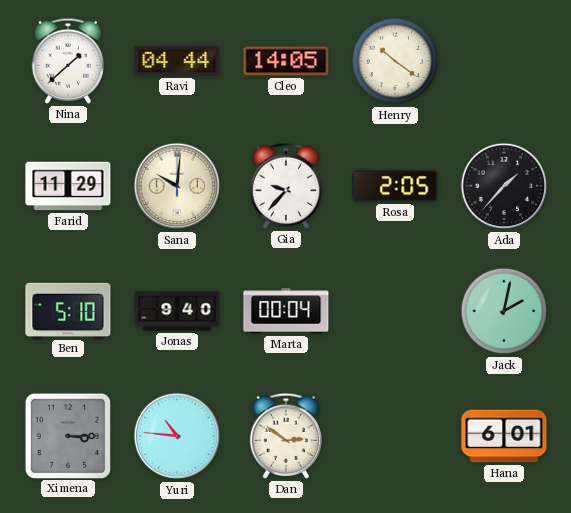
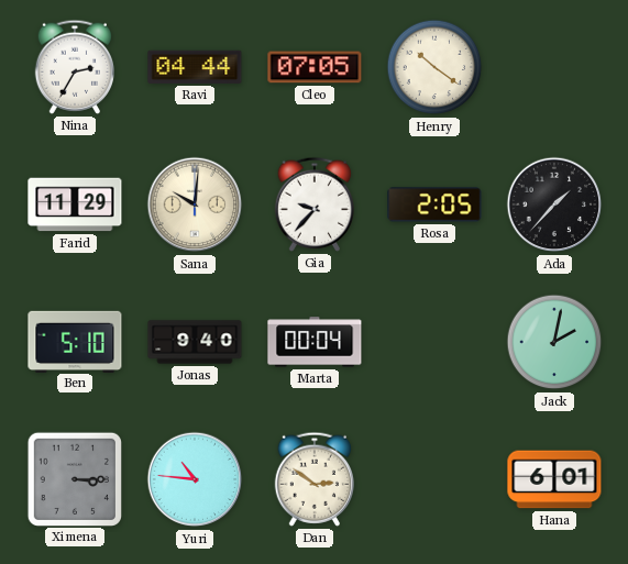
Nina: 1:38 -> 2:35
Cleo: 14:05 -> 07:05
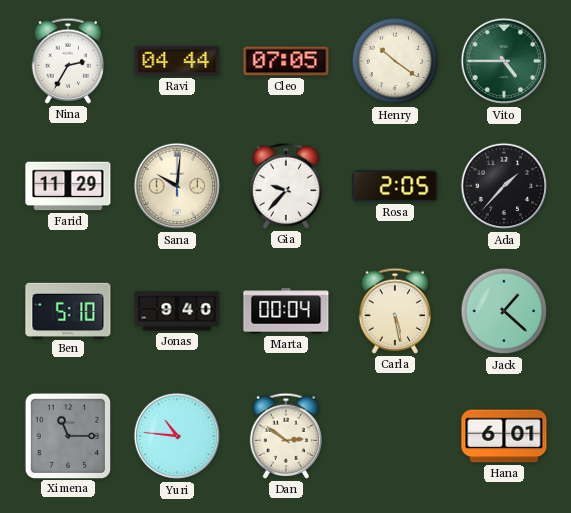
Vito: none -> 4:45
Carla: none -> 5:28
Jack: 2:02 -> 1:22
Ximena: 3:15 -> 11:15
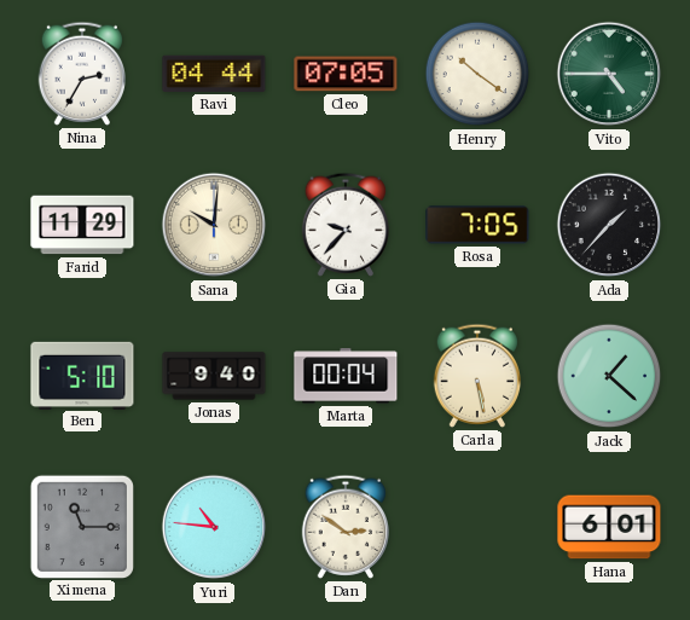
Rosa: 2:05 -> 7:05
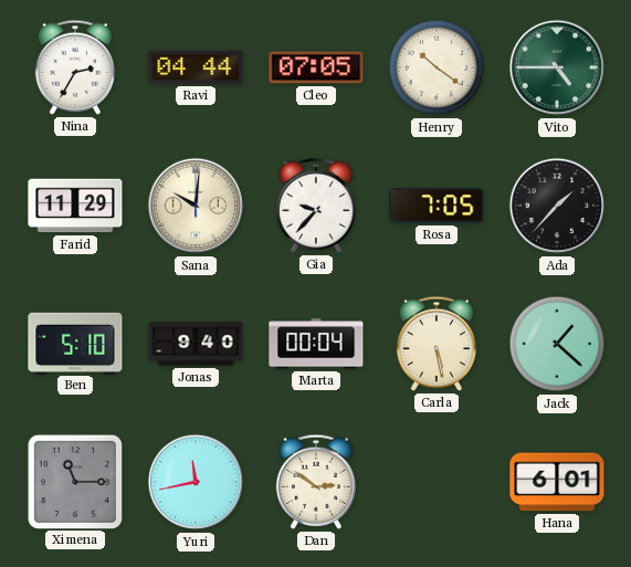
Yuri: 10:46 -> 11:43
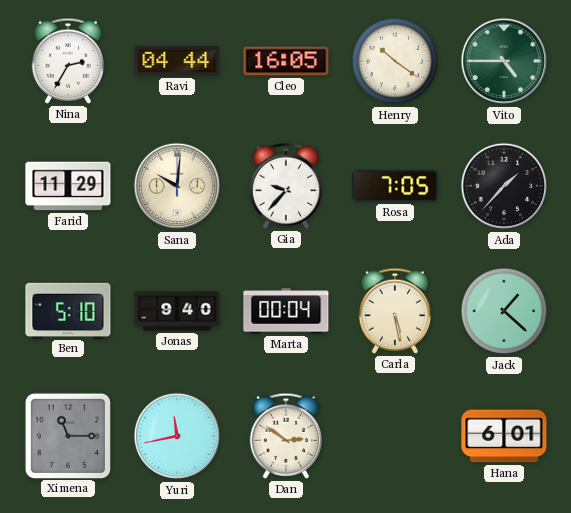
Cleo: 07:05 -> 16:05
